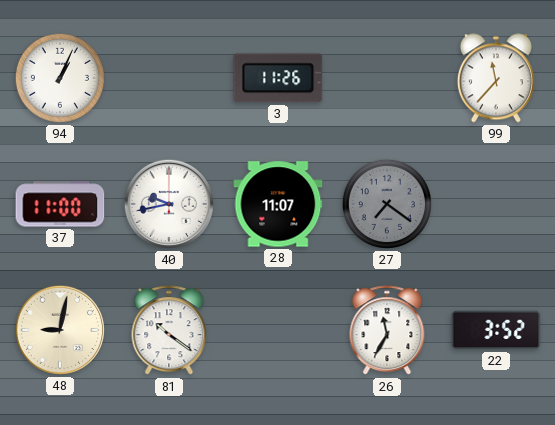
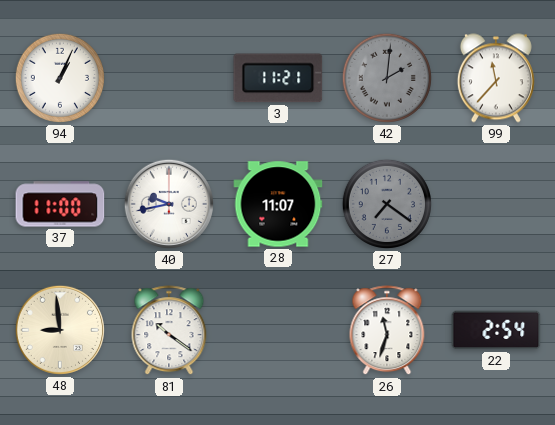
3: 11:26 -> 11:21
42: none -> 2:01
48: 9:02 -> 8:59
26: 11:35 -> 11:33
22: 3:52 -> 2:54
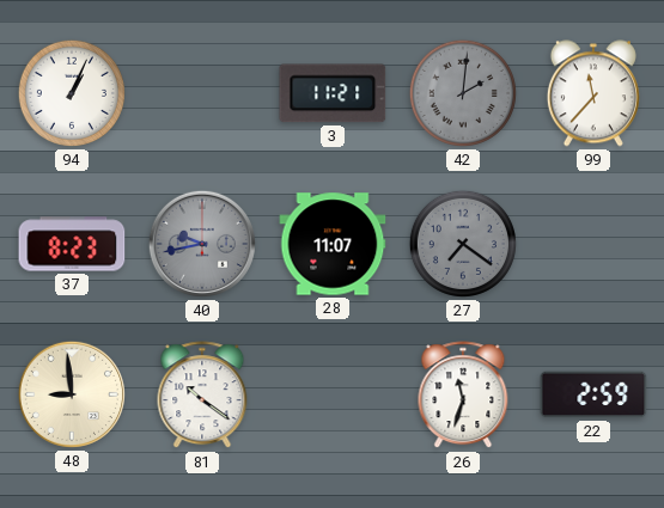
37: 11:00 -> 8:23
40 dial: white -> grey
22: 2:54 -> 2:59
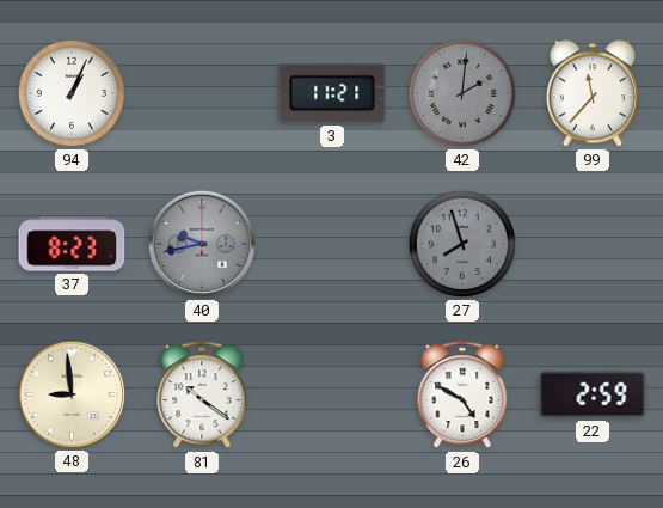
28: 11:07 -> none
27: 7:21 -> 7:57
26: 11:33 -> 4:50
